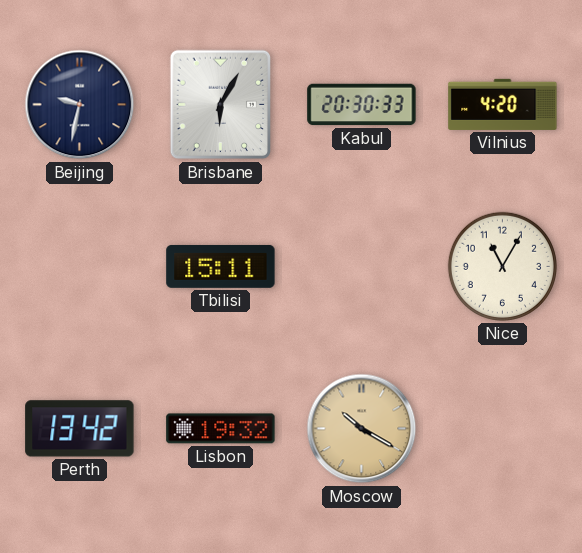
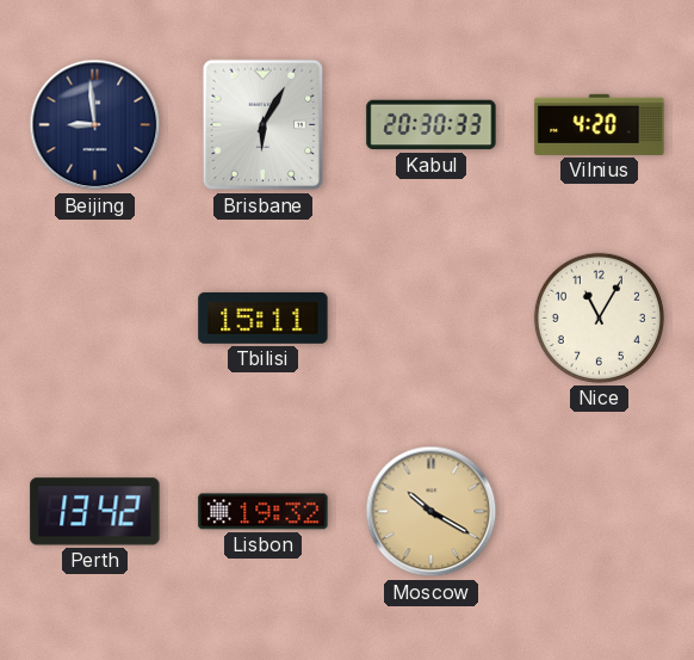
Beijing: 9:32 -> 8:59
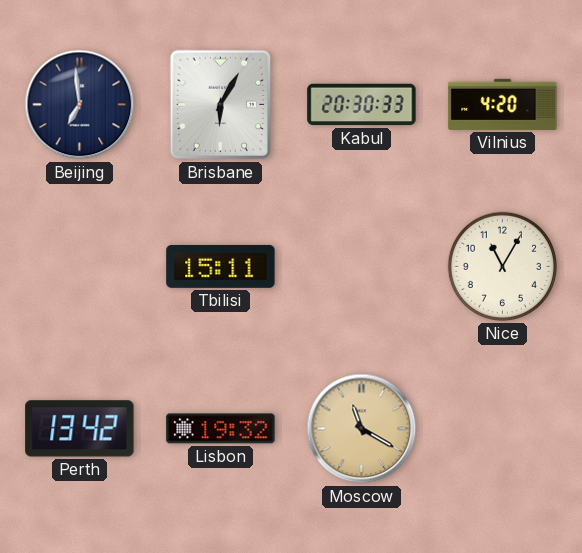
Beijing: 8:59 -> 6:59
Moscow: 10:20 -> 11:20
